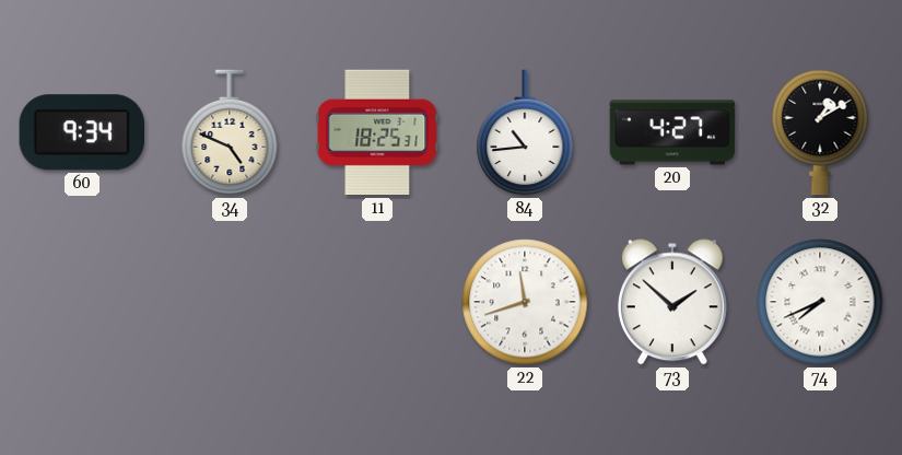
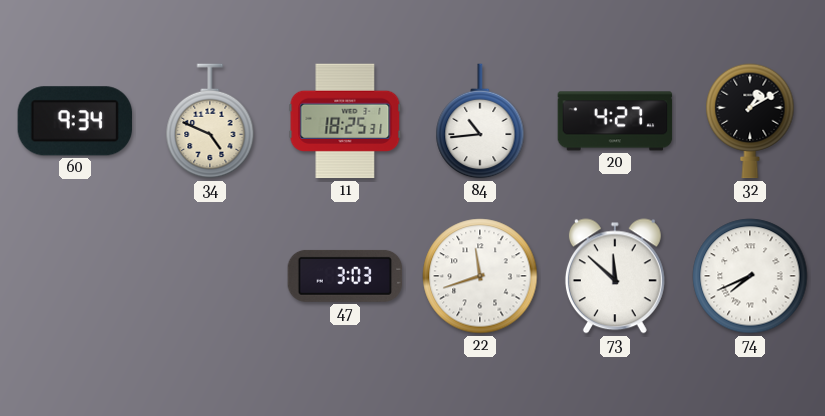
47: none -> 3:03
73: 1:52 -> 11:52
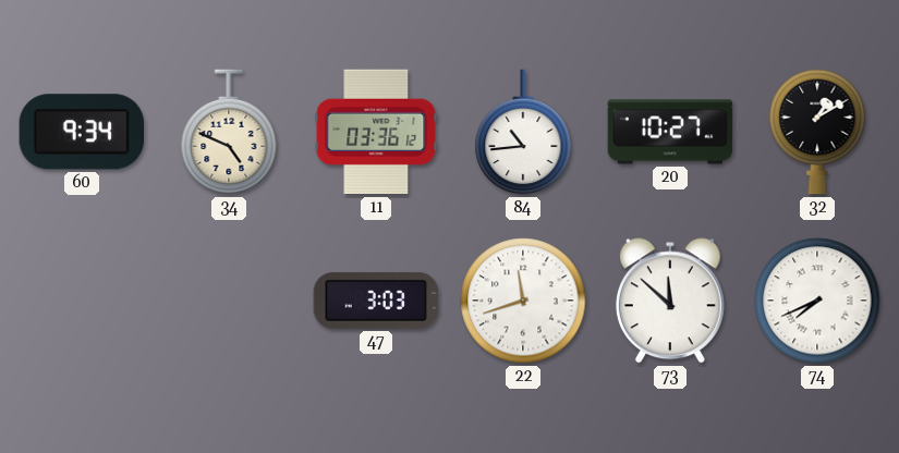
11: 18:25 -> 03:36
20: 4:27 -> 10:27
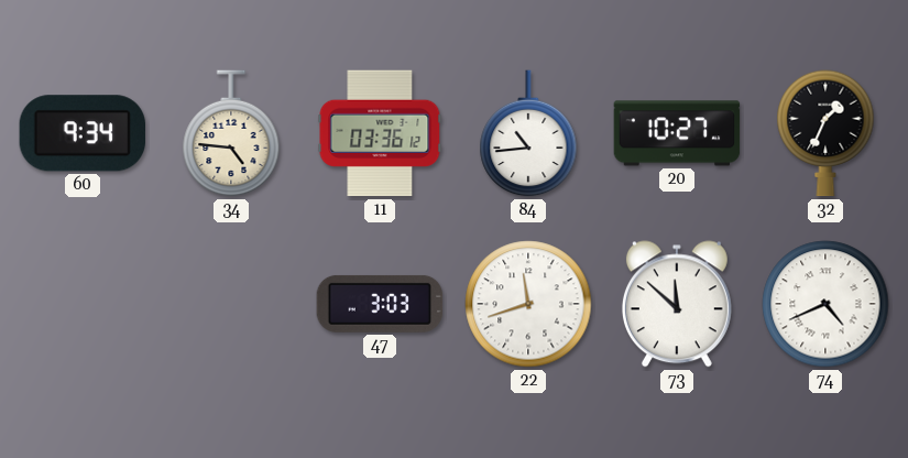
34: 4:49 -> 4:46
32: 1:10 -> 1:34
74: 7:41 -> 4:41
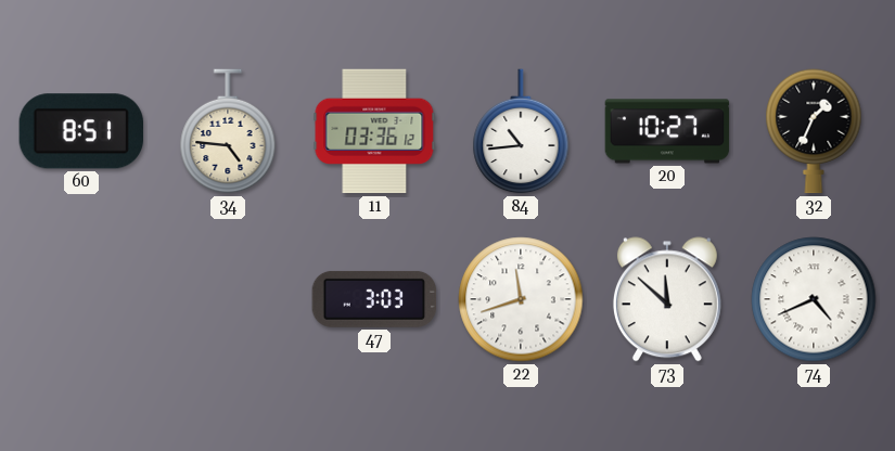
60: 9:34 -> 8:51
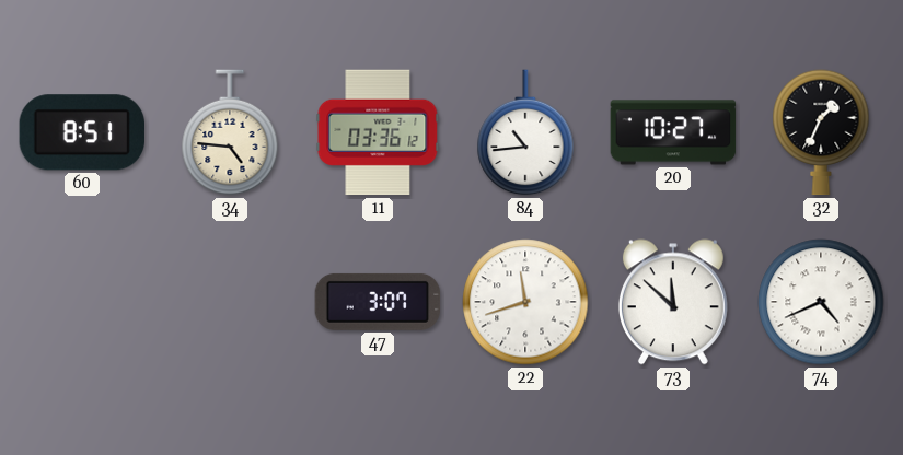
47: 3:03 -> 3:07
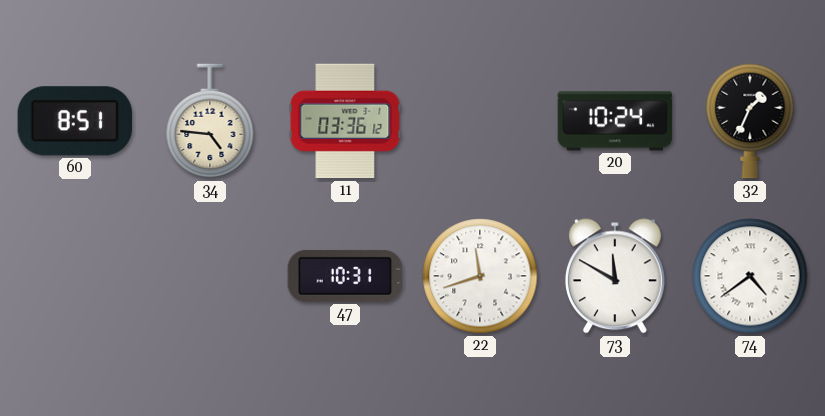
84: 10:44 -> none
20: 10:27 -> 10:24
47: 3:07 -> 10:31
73: 11:52 -> 11:50
74: 4:41 -> 4:39
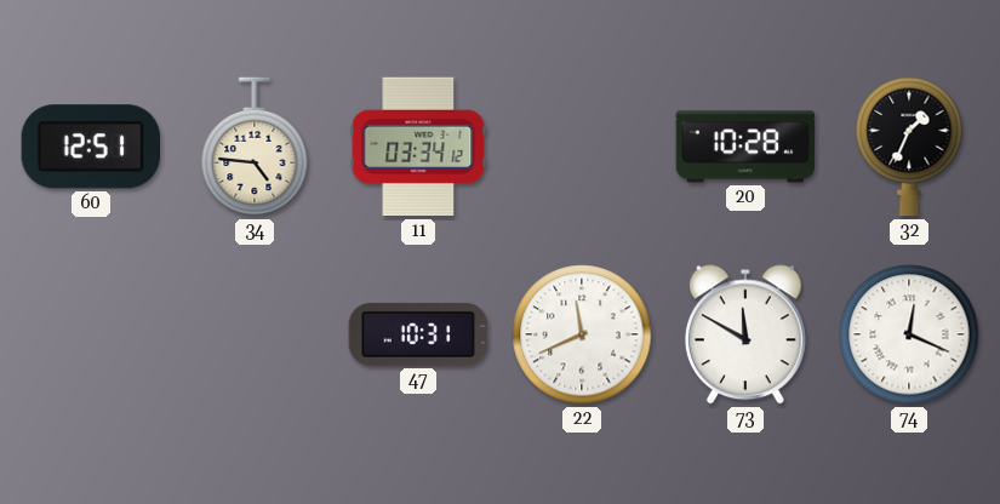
60: 8:51 -> 12:51
11: 03:36 -> 03:34
20: 10:24 -> 10:28
22: 11:42 -> 11:41
74: 4:39 -> 12:19
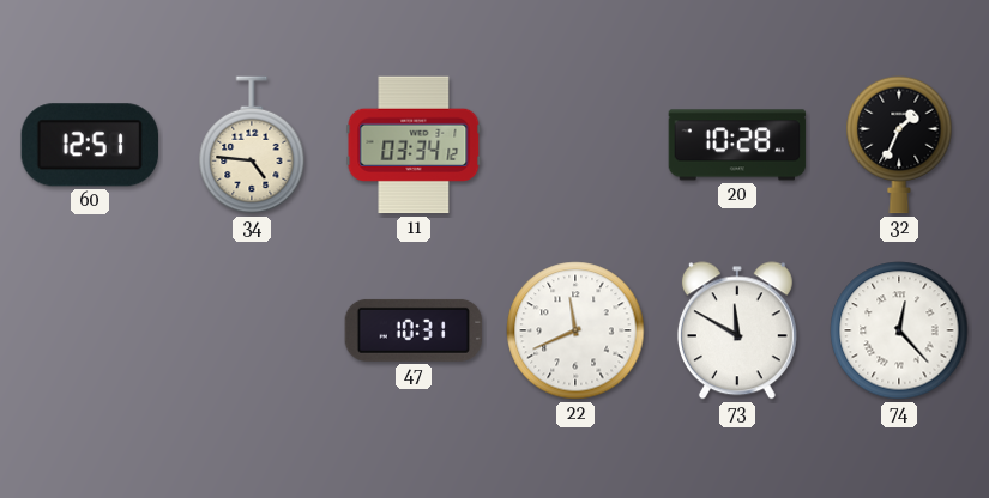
74: 12:19 -> 12:23
